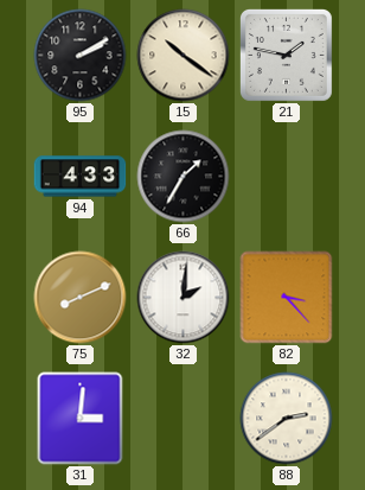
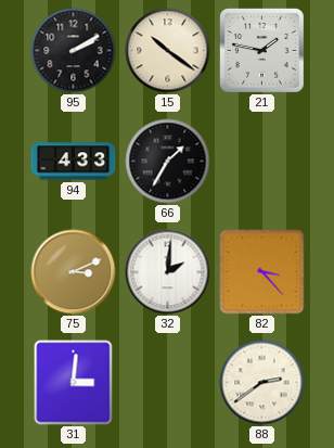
75: 8:11 -> 3:11
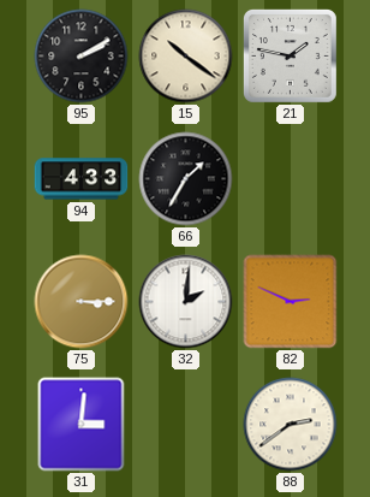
75: 3:11 -> 3:15
82: 3:23 -> 2:49
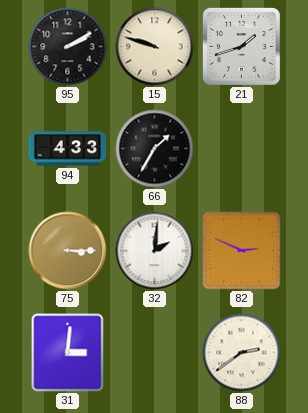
15: 10:21 -> 9:48
21: 1:47 -> 1:42
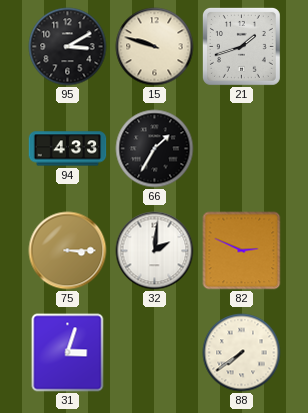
95: 2:10 -> 3:10
31: 3:01 -> 3:03
88: 2:39 -> 7:39
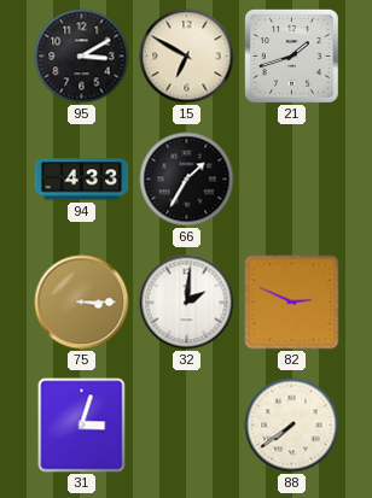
15: 9:48 -> 6:50
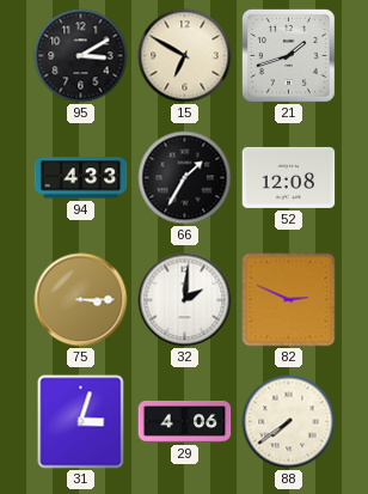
52: none -> 12:08
29: none -> 4:06
